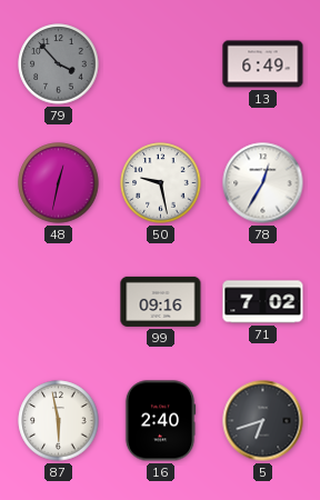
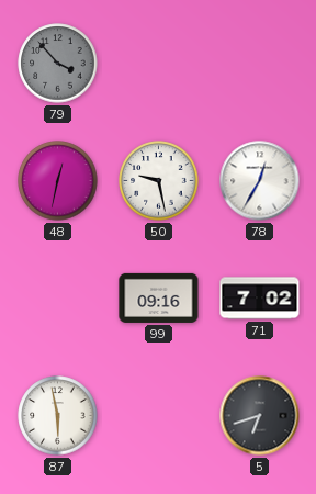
13: 6:49 -> none
16: 2:40 -> none
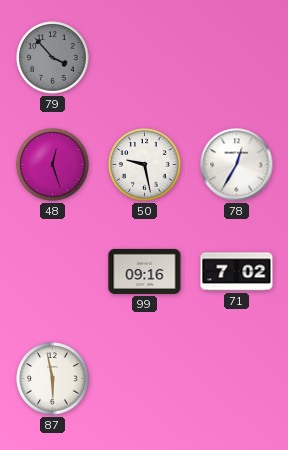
48: 12:32 -> 12:27
5: 6:42 -> none
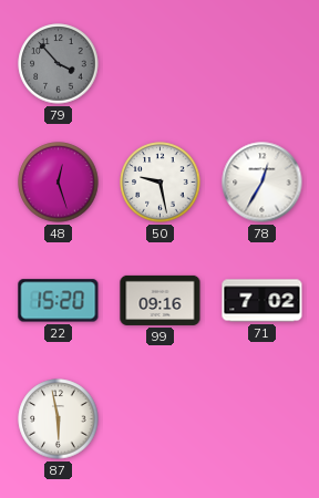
22: none -> 15:20
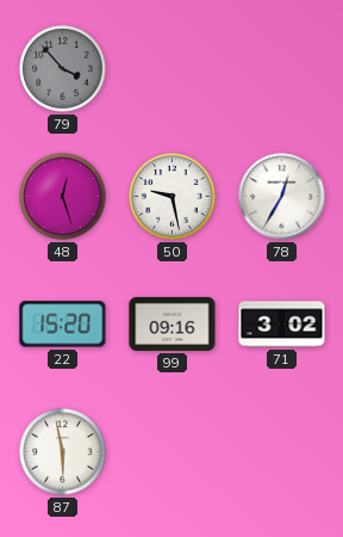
71: 7:02 -> 3:02
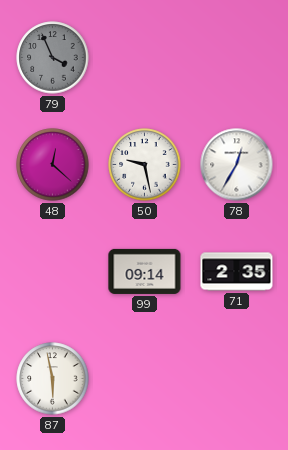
79: 3:53 -> 3:56
48: 12:27 -> 12:22
22: 15:20 -> none
99: 09:16 -> 09:14
71: 3:02 -> 2:35
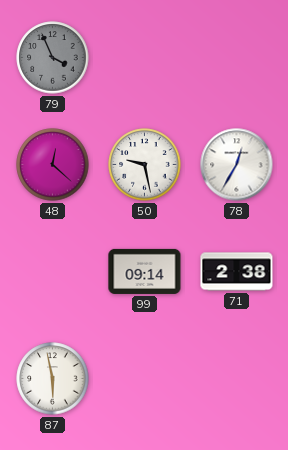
71: 2:35 -> 2:38
